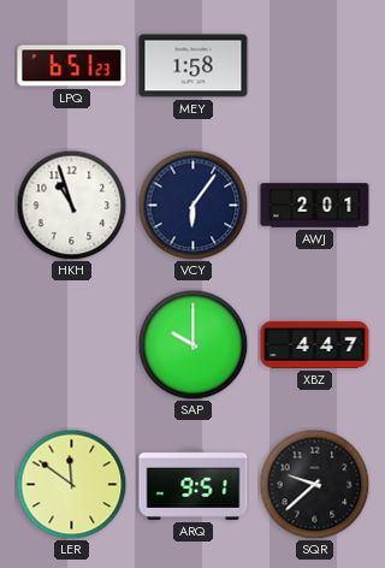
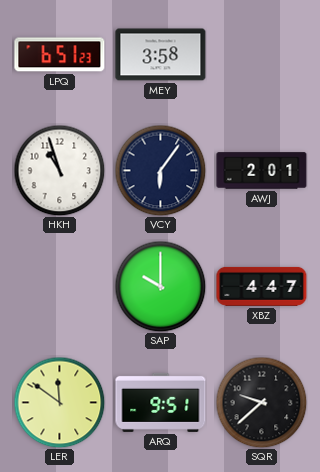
MEY: 1:58 -> 3:58
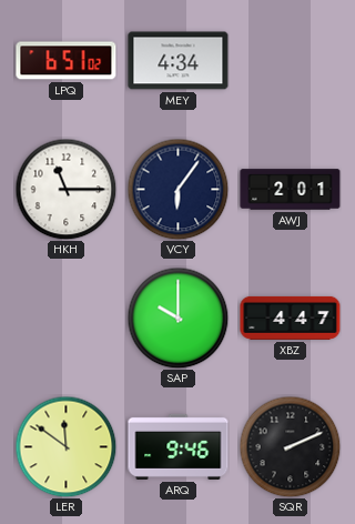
LPQ: 6:51:23 -> 6:51:02
MEY: 3:58 -> 4:34
HKH: 10:57 -> 11:15
ARQ: 9:51 -> 9:46
SQR: 9:38 -> 2:11
